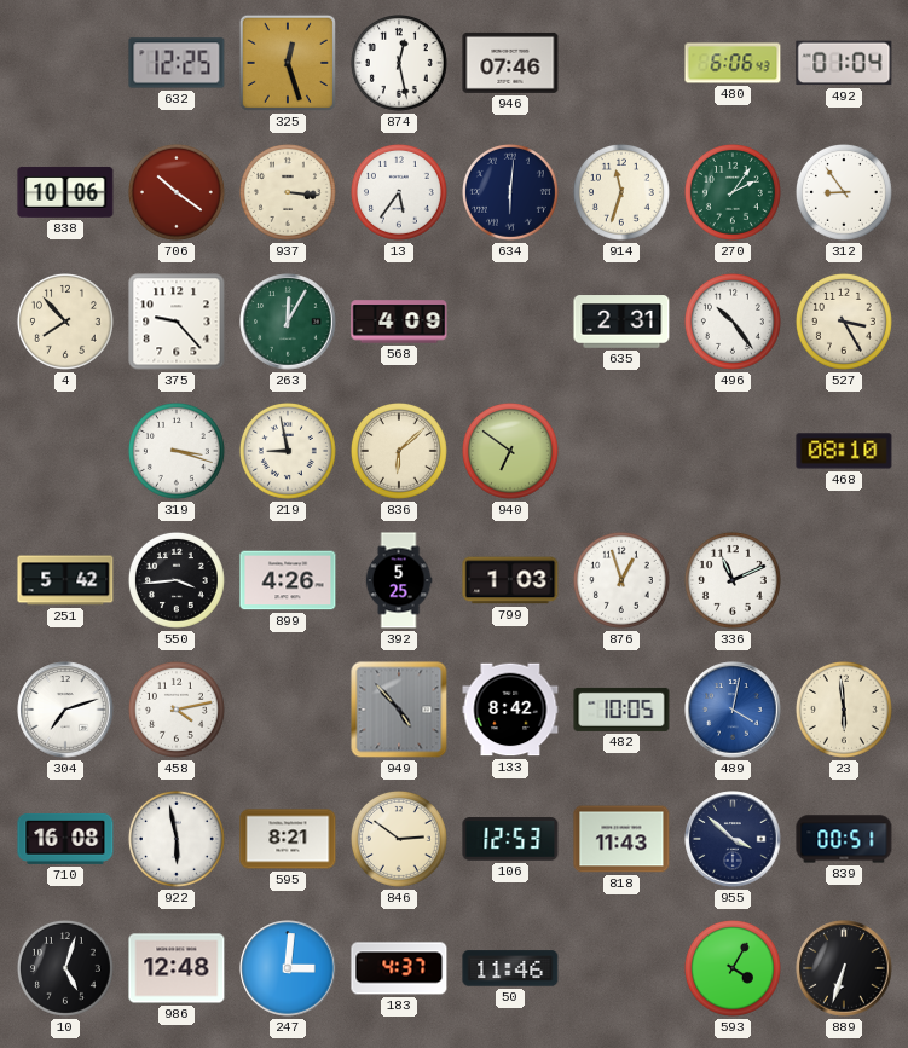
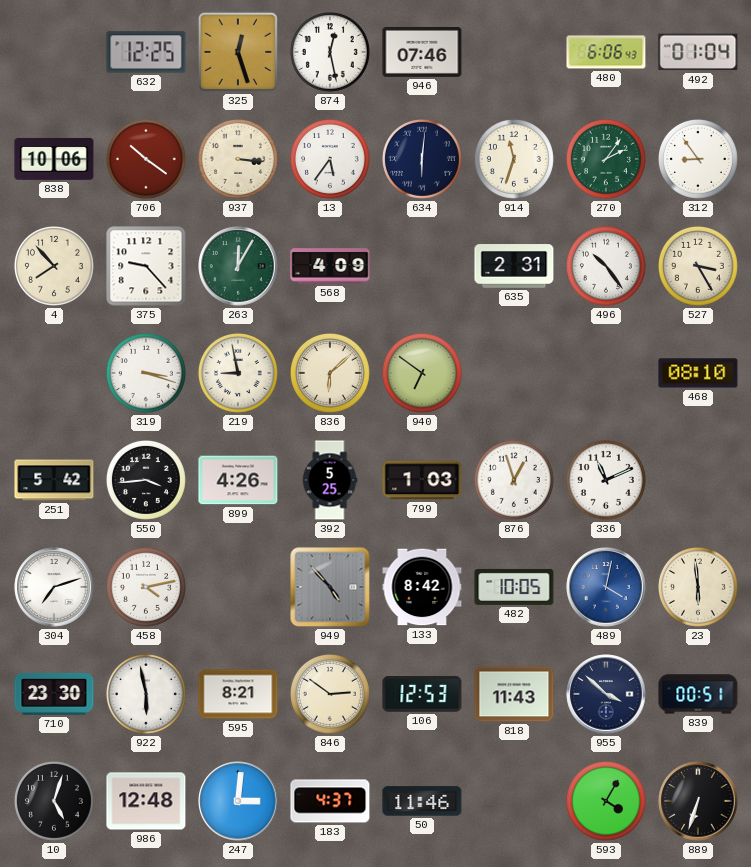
710: 16:08 -> 23:30
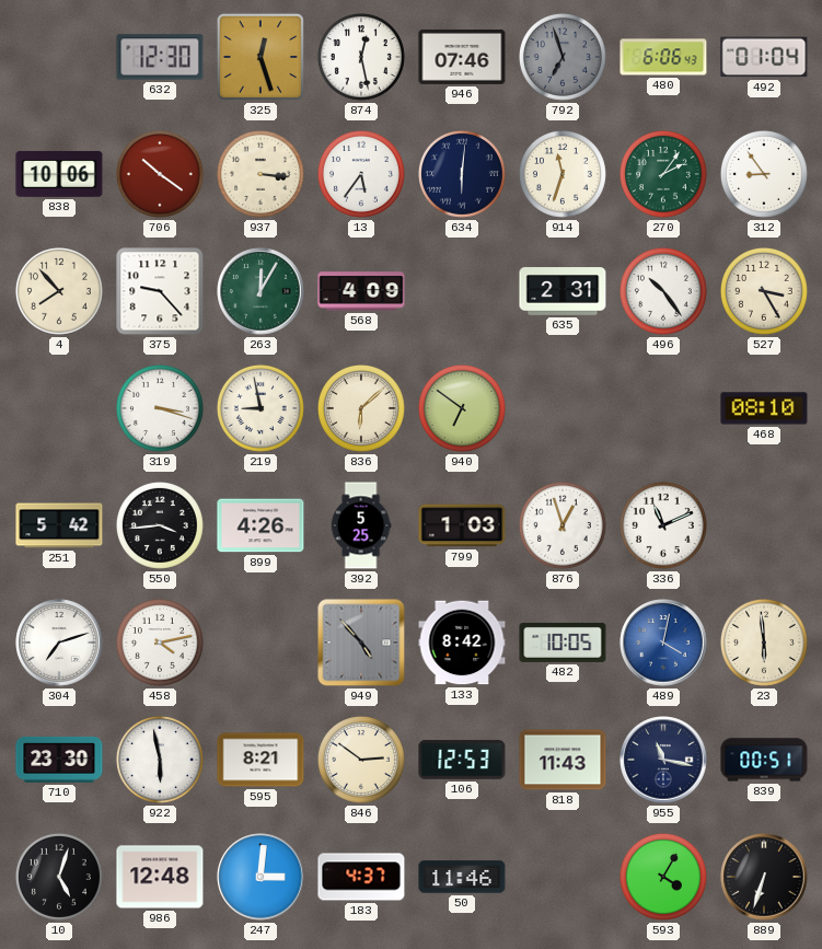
632: 12:25 -> 12:30
792: none -> 6:57
955: 3:52 -> 11:17
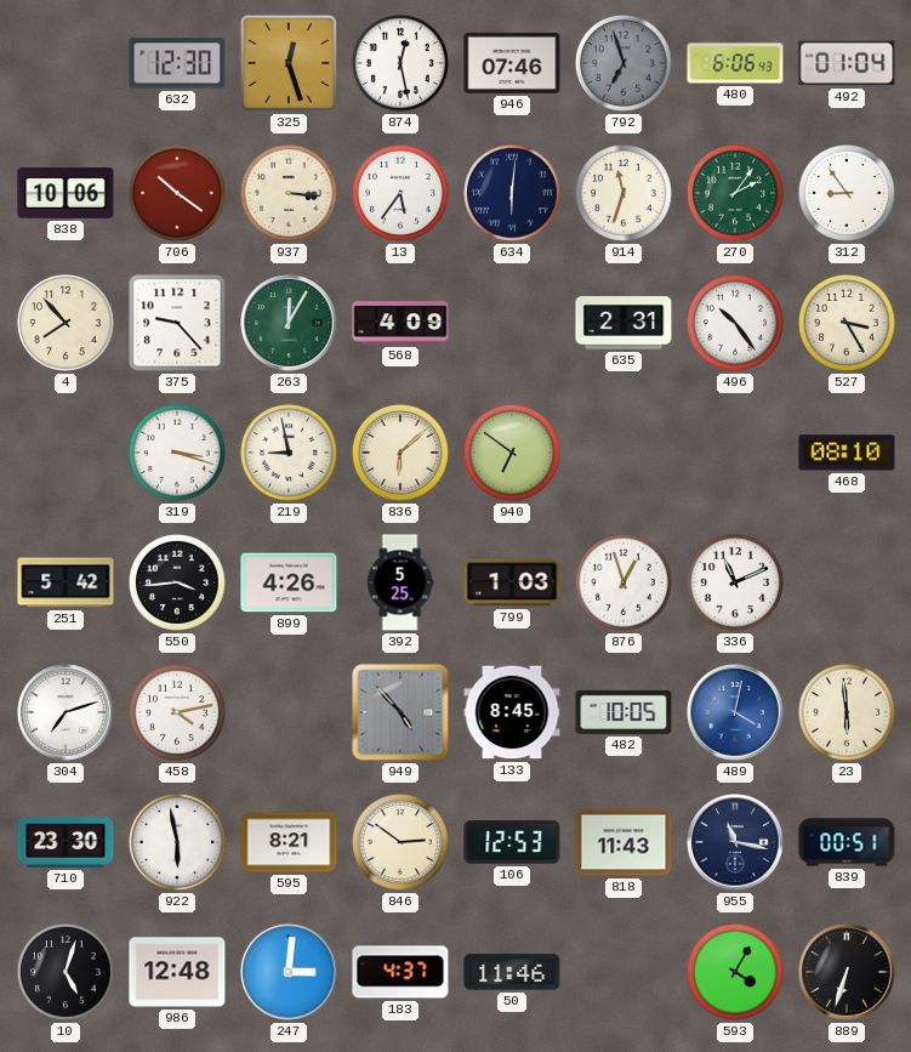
133: 8:42 -> 8:45
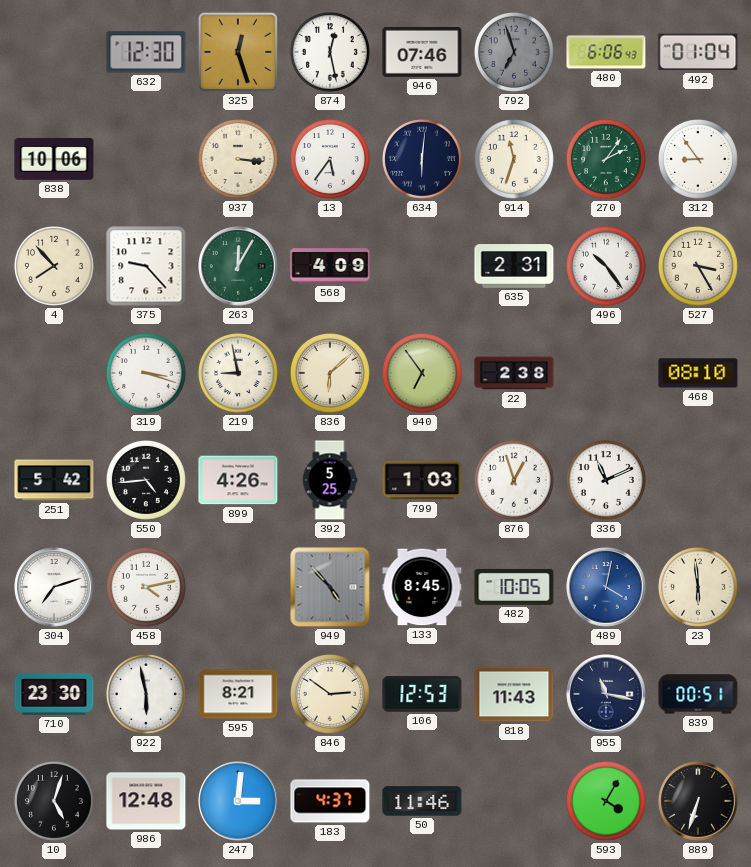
706: 10:21 -> none
940: 6:51 -> 6:54
22: none -> 2:38
550: 3:44 -> 4:44
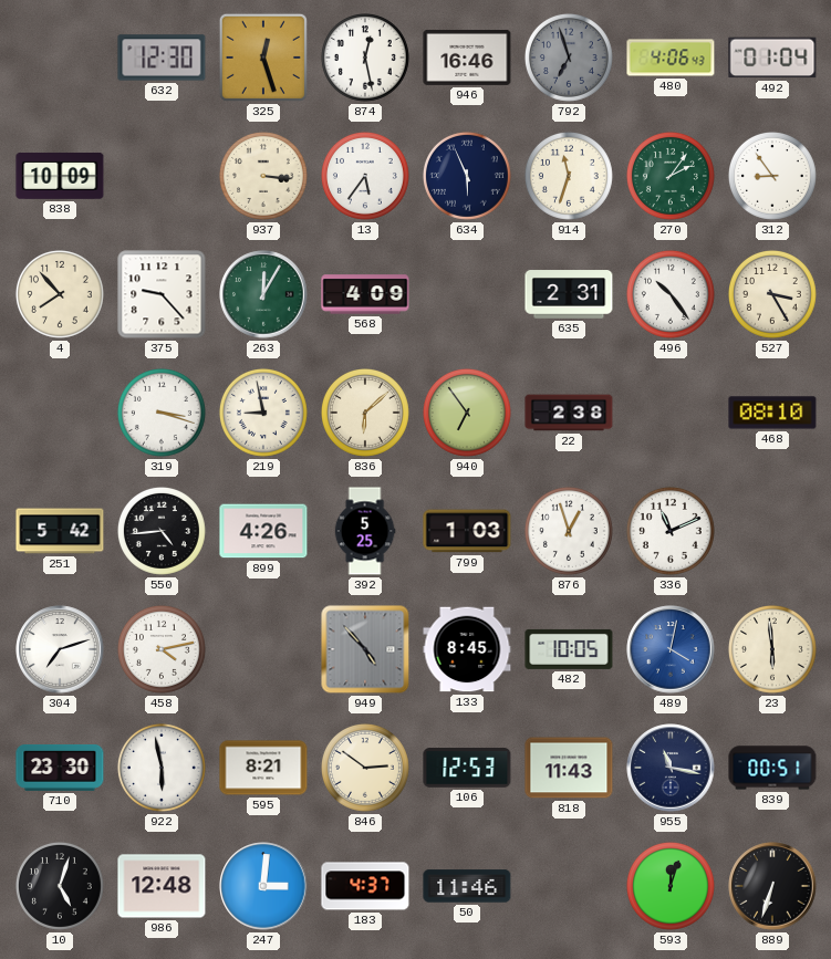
946: 07:46 -> 16:46
480: 6:06 -> 4:06
838: 10:06 -> 10:09
634: 6:01 -> 5:56
593: 4:05 -> 12:03
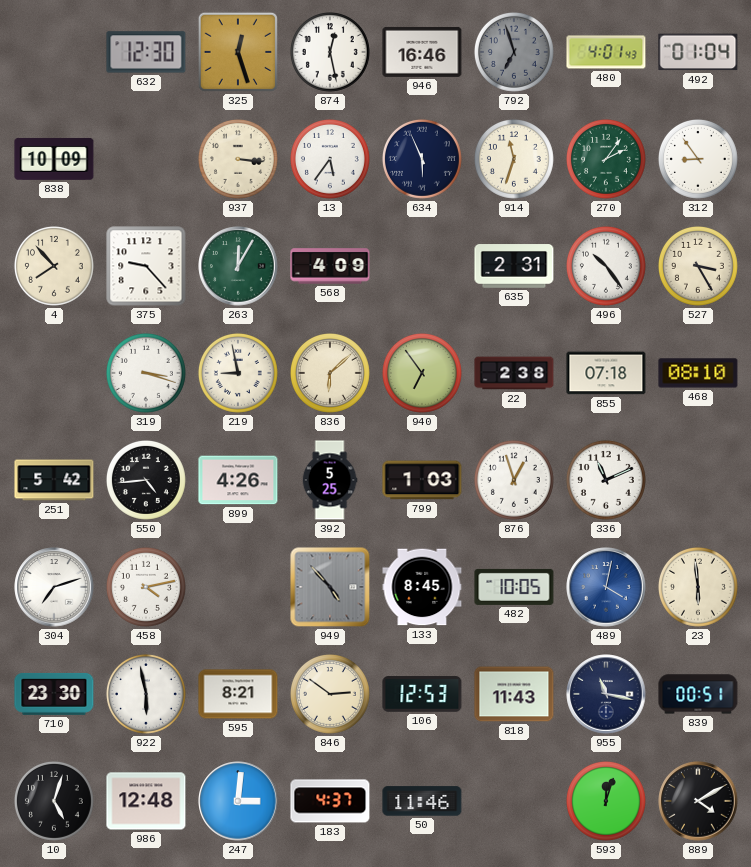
480: 4:06 -> 4:01
855: none -> 07:18
889: 6:33 -> 4:10
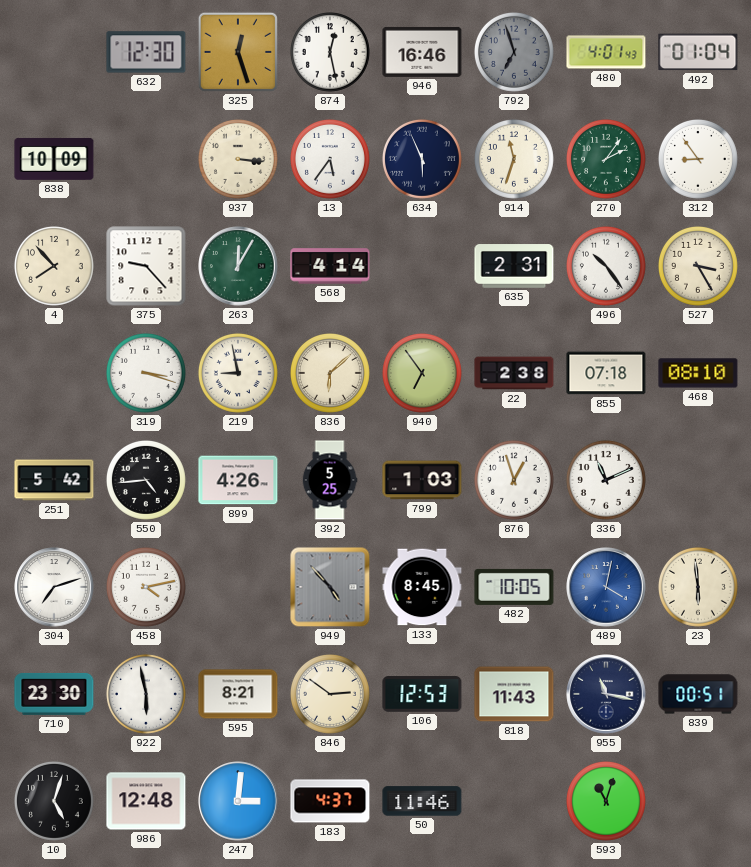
568: 4:09 -> 4:14
593: 12:03 -> 11:03
889: 4:10 -> none
